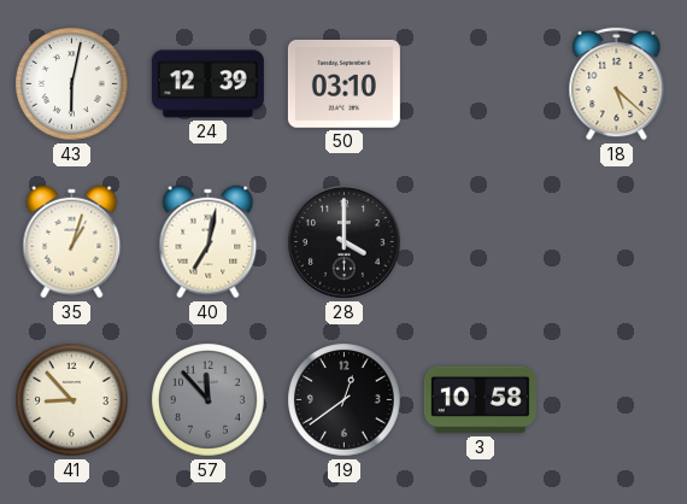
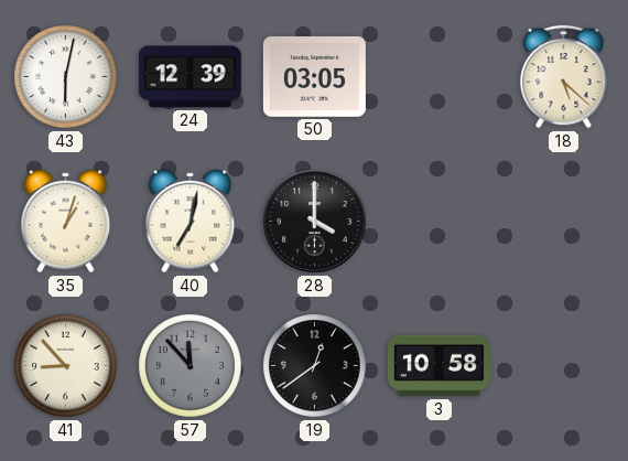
50: 03:10 -> 03:05
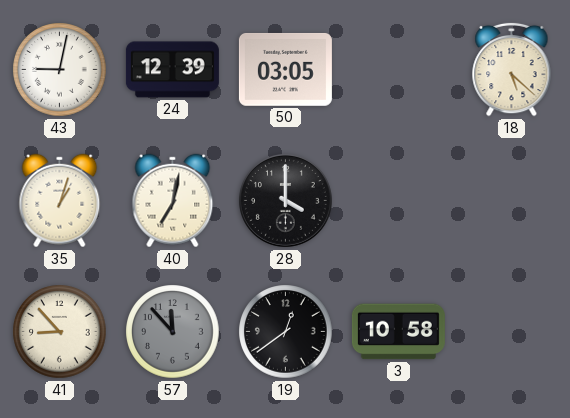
43: 6:02 -> 9:02
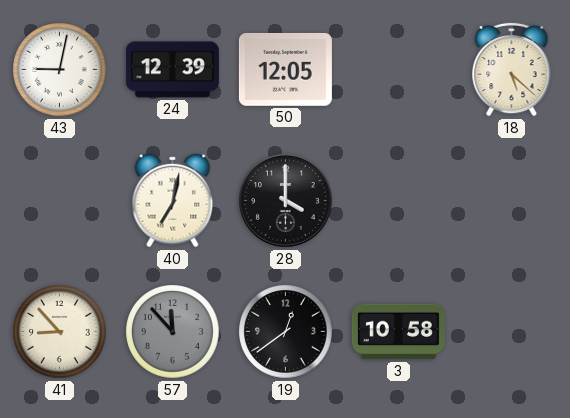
50: 03:05 -> 12:05
35: 1:03 -> none
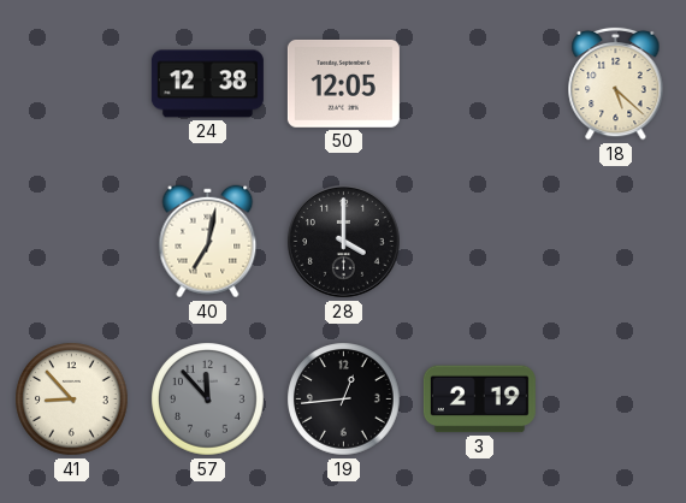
43: 9:02 -> none
24: 12:39 -> 12:38
19: 12:39 -> 12:44
3: 10:58 -> 2:19
